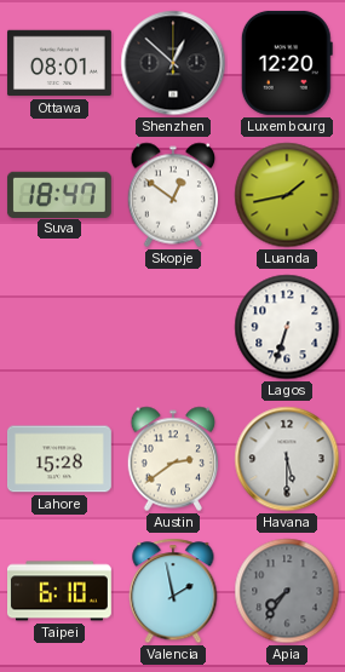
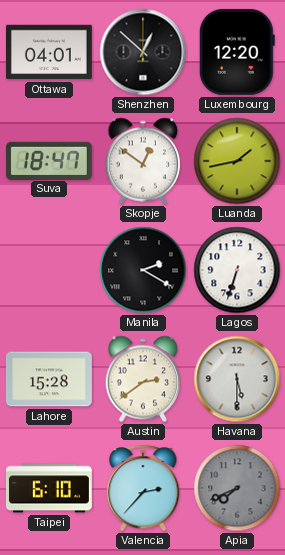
Ottawa: 08:01 -> 04:01
Manila: none -> 2:20
Valencia: 1:58 -> 2:37
Apia: 7:36 -> 7:41
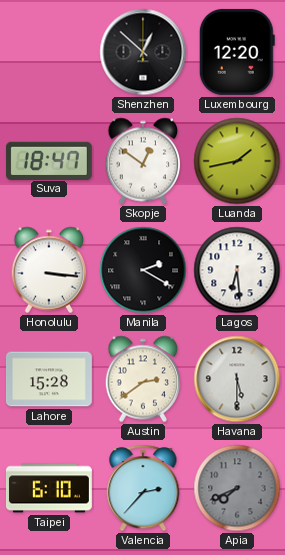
Ottawa: 04:01 -> none
Honolulu: none -> 3:16
Lagos: 6:33 -> 6:29
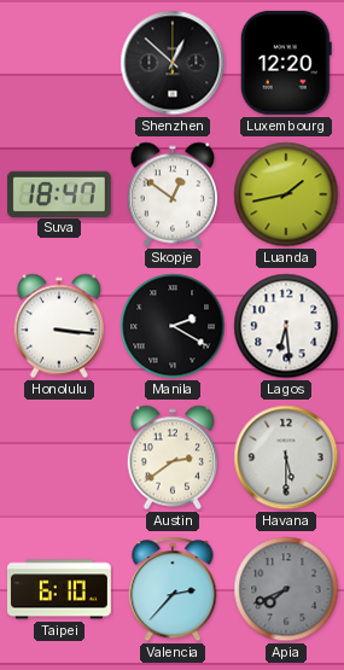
Lahore: 15:28 -> none
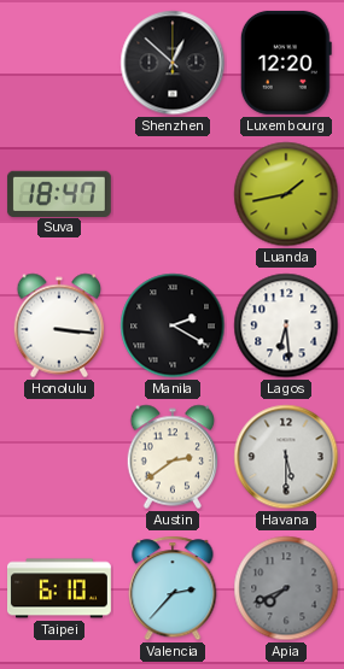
Skopje: 12:51 -> none
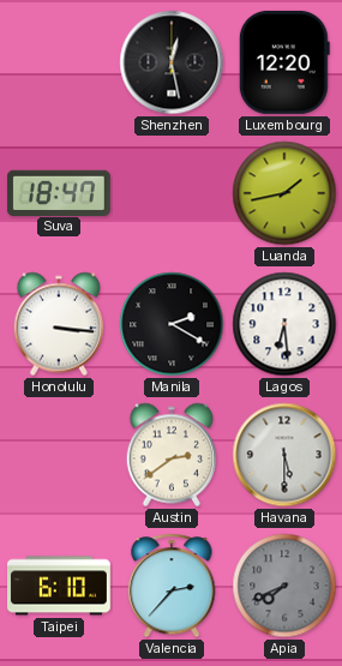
Shenzhen: 12:52 -> 12:28
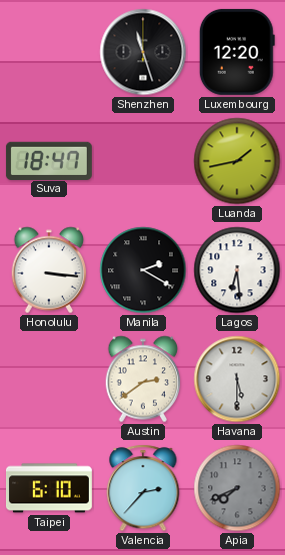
Shenzhen: 12:28 -> 11:27
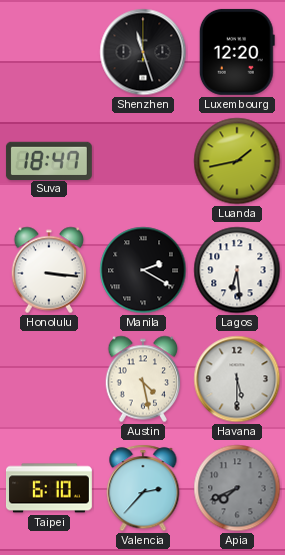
Austin: 2:39 -> 4:28
